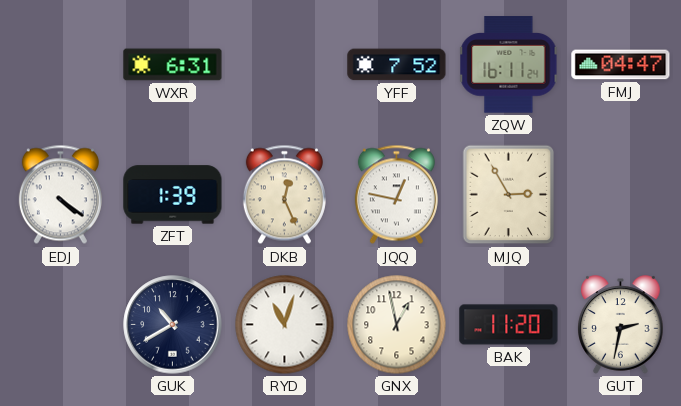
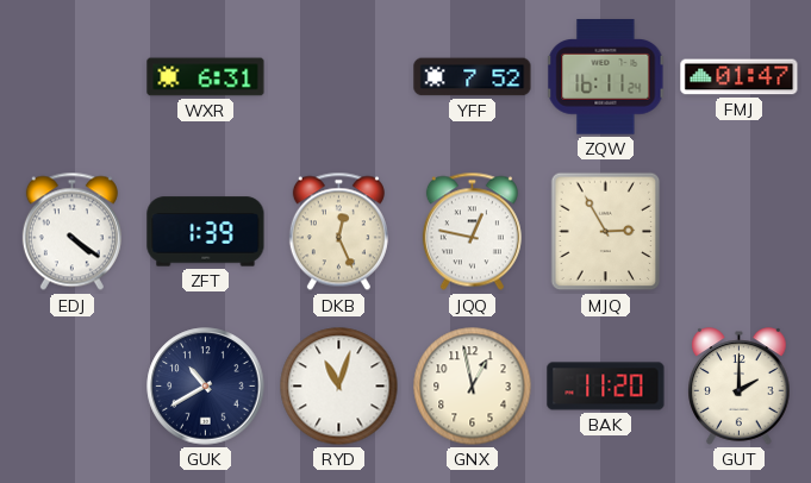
FMJ: 04:47 -> 01:47
GUT: 2:32 -> 2:00
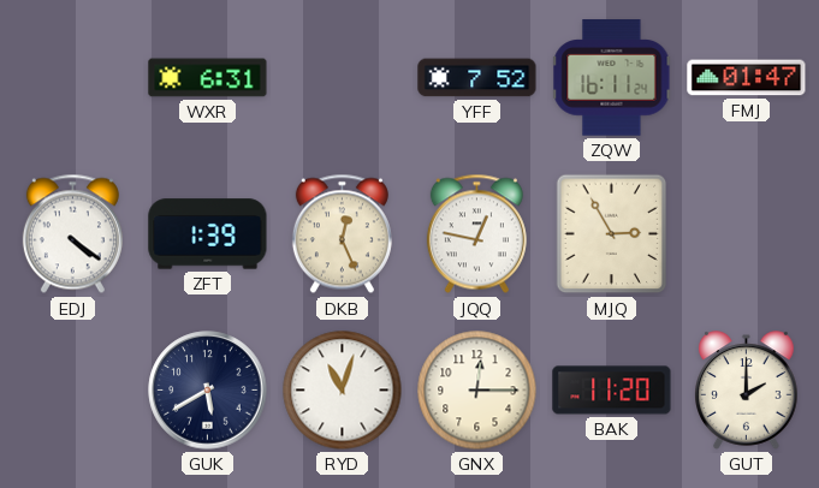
GUK: 10:40 -> 5:40
GNX: 12:58 -> 12:15
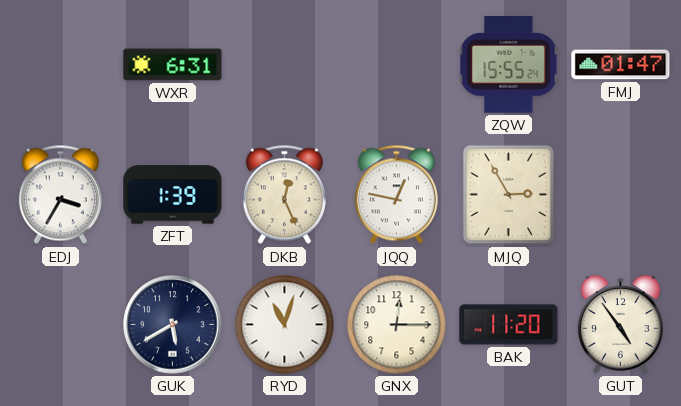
YFF: 7:52 -> none
ZQW: 16:11 -> 15:55
EDJ: 4:21 -> 3:35
GUT: 2:00 -> 4:54
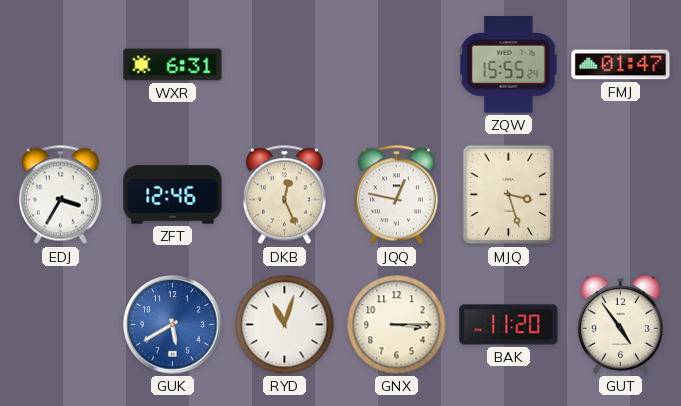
ZFT: 1:39 -> 12:46
MJQ: 2:55 -> 3:27
GUK dial: navy -> blue
GNX: 12:15 -> 3:15
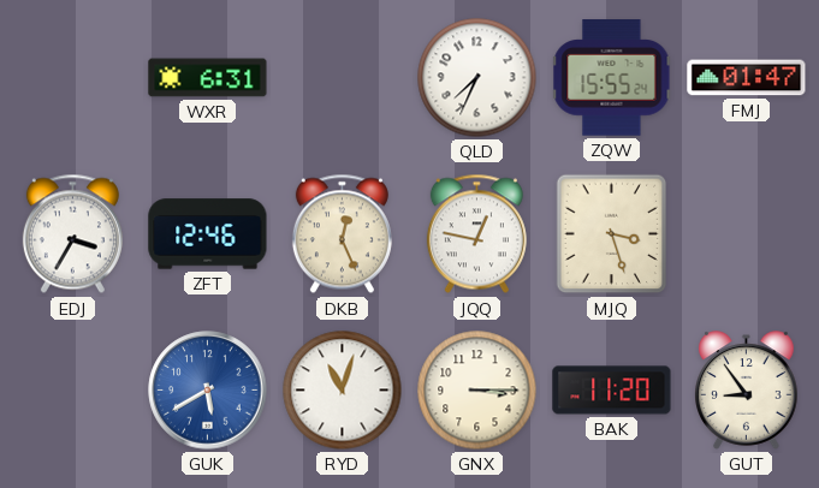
QLD: none -> 7:34
GUT: 4:54 -> 8:54
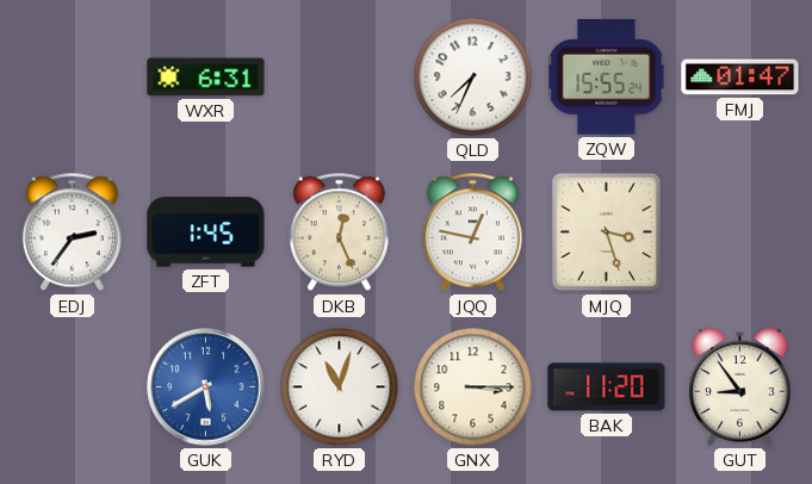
EDJ: 3:35 -> 2:36
ZFT: 12:46 -> 1:45
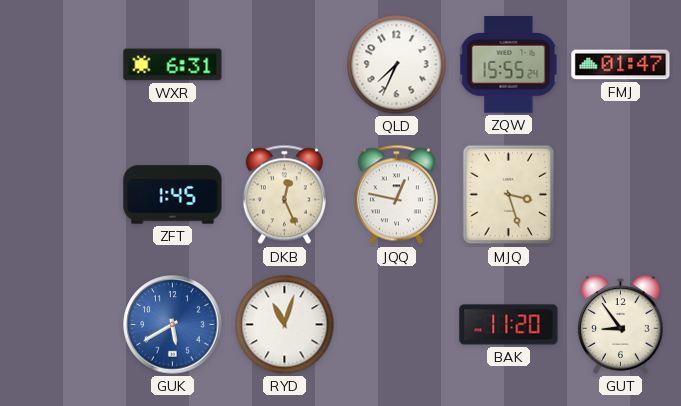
EDJ: 2:36 -> none
GNX: 3:15 -> none
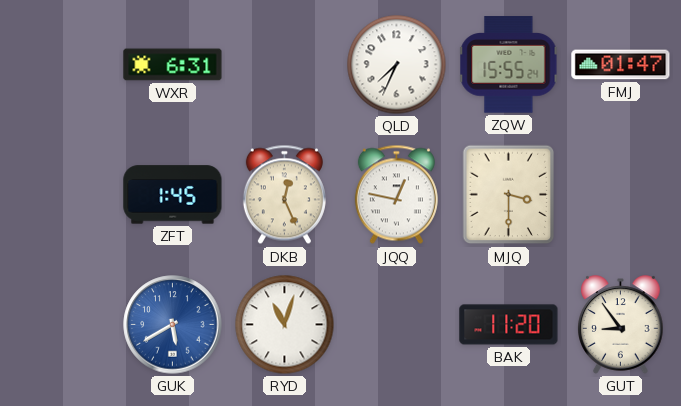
MJQ: 3:27 -> 3:30
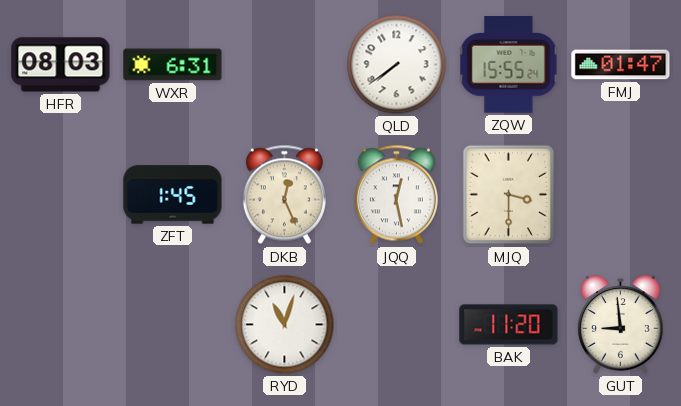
HFR: none -> 08:03
QLD: 7:34 -> 7:39
JQQ: 12:47 -> 12:28
GUK: 5:40 -> none
GUT: 8:54 -> 8:59
